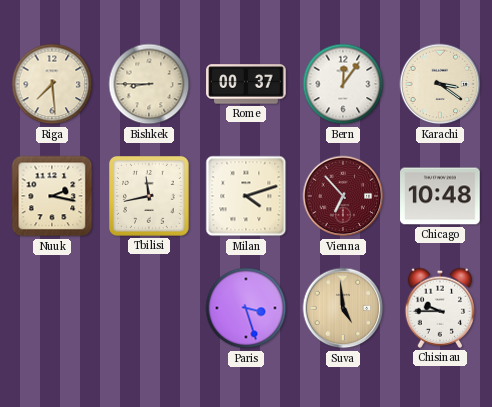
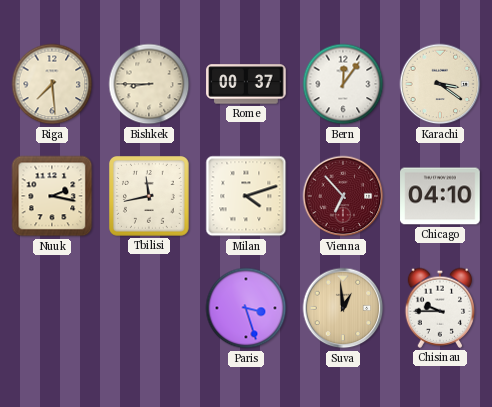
Chicago: 10:48 -> 04:10
Suva: 4:59 -> 12:59
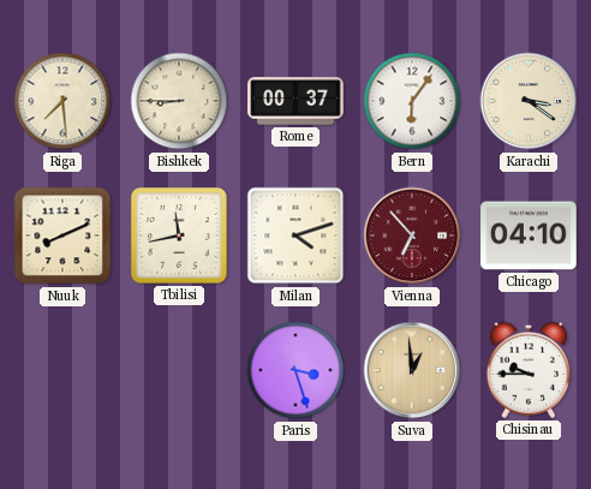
Bern: 12:06 -> 6:06
Nuuk: 2:17 -> 8:11
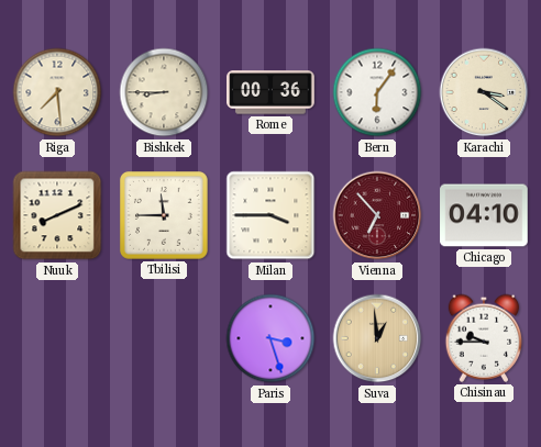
Rome: 00:37 -> 00:36
Tbilisi: 11:43 -> 11:45
Milan: 4:12 -> 3:45
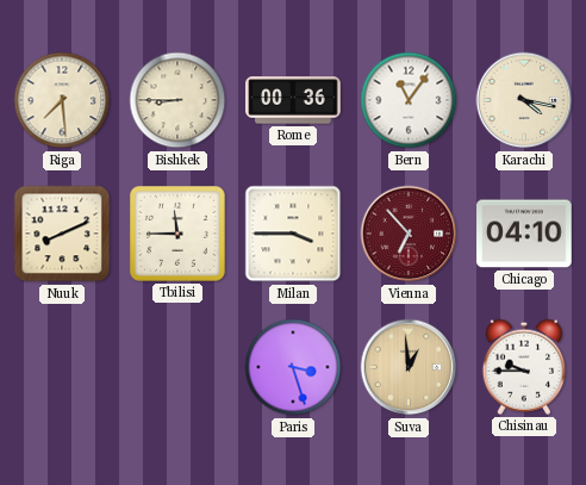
Bern: 6:06 -> 11:06
Karachi: 3:21 -> 4:17
